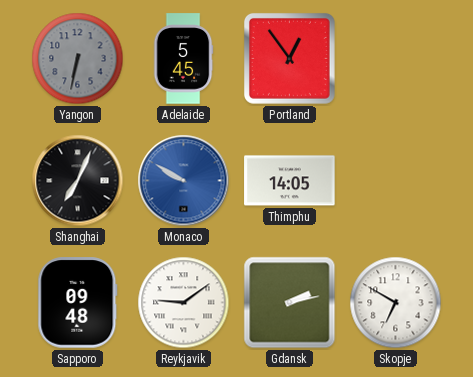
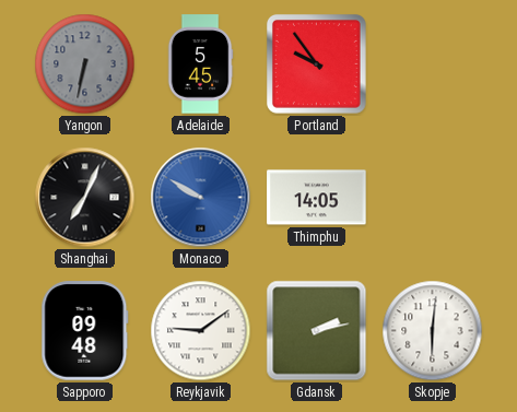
Portland: 12:54 -> 9:54
Skopje: 6:50 -> 6:01
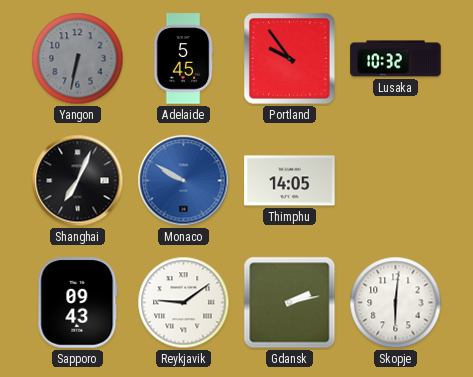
Lusaka: none -> 10:32
Sapporo: 09:48 -> 09:43
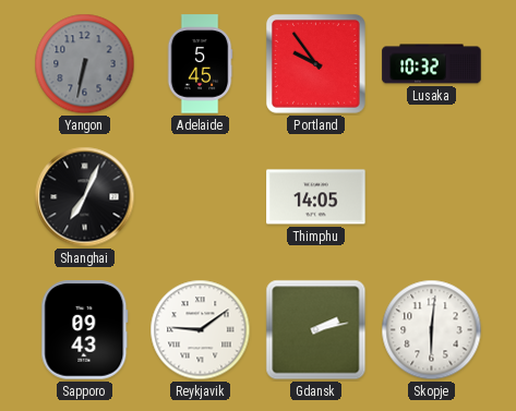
Monaco: 9:50 -> none
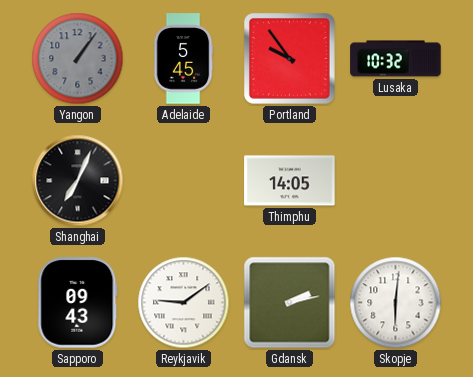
Yangon: 6:32 -> 1:06
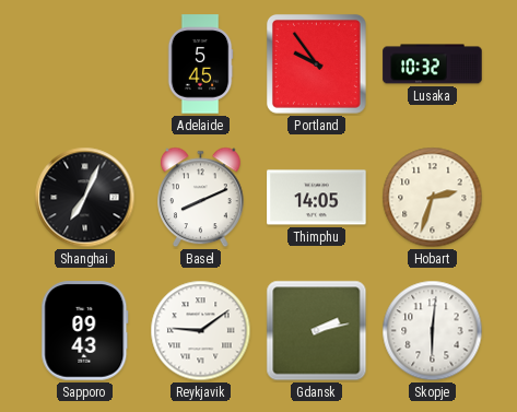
Yangon: 1:06 -> none
Basel: none -> 8:11
Hobart: none -> 2:33
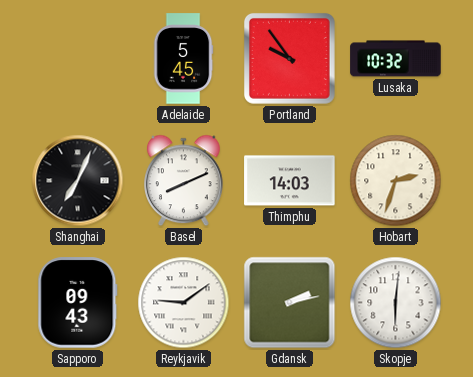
Thimphu: 14:05 -> 14:03
